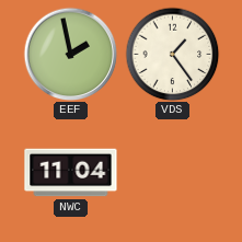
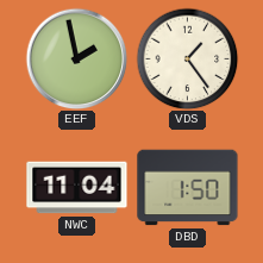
DBD: none -> 1:50
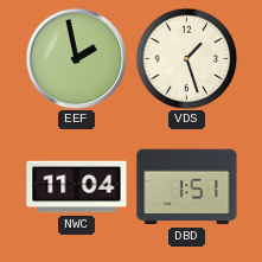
VDS: 1:24 -> 1:27
DBD: 1:50 -> 1:51
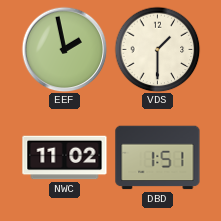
VDS: 1:27 -> 1:30
NWC: 11:04 -> 11:02
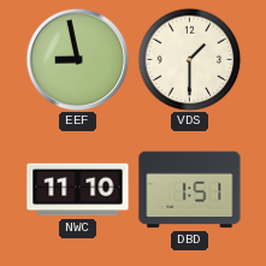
EEF: 1:58 -> 8:58
NWC: 11:02 -> 11:10
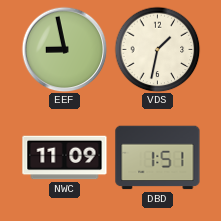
VDS: 1:30 -> 1:32
NWC: 11:10 -> 11:09
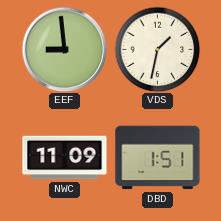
EEF: 8:58 -> 8:59
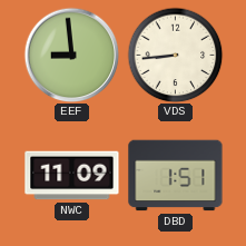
VDS: 1:32 -> 8:44
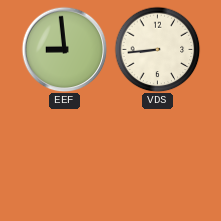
NWC: 11:09 -> none
DBD: 1:51 -> none
